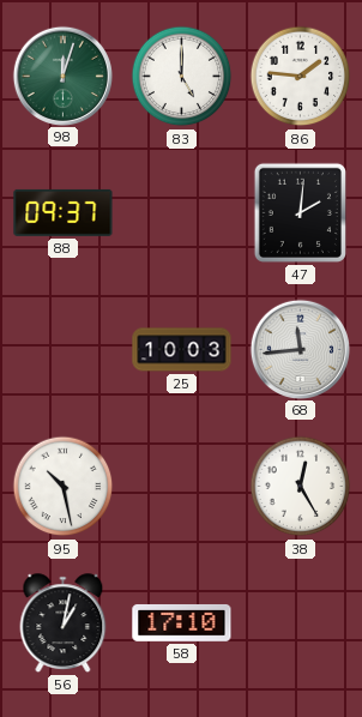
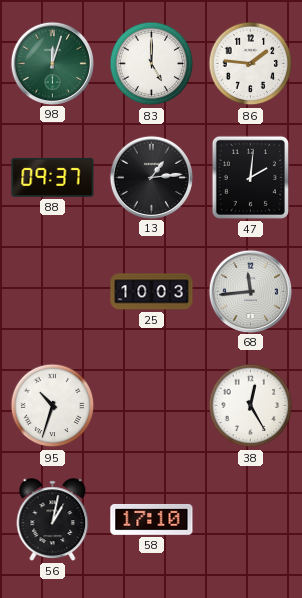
13: none -> 1:14
95: 10:28 -> 10:33
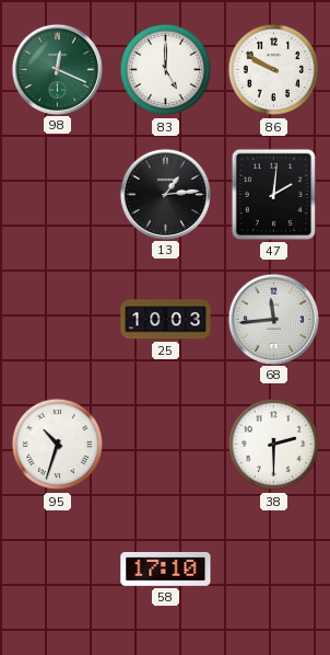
98: 12:03 -> 12:19
86: 1:46 -> 9:50
88: 09:37 -> none
38: 12:25 -> 2:30
56: 1:02 -> none
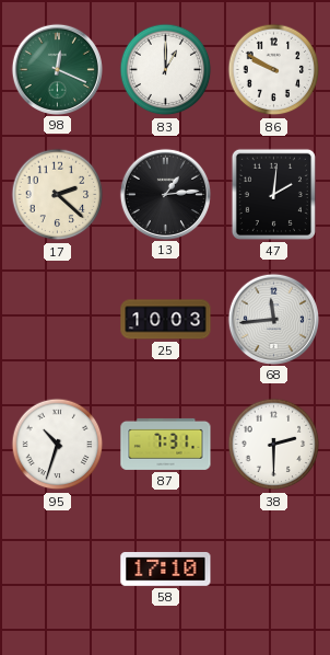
83: 5:00 -> 1:00
17: none -> 2:22
87: none -> 7:31
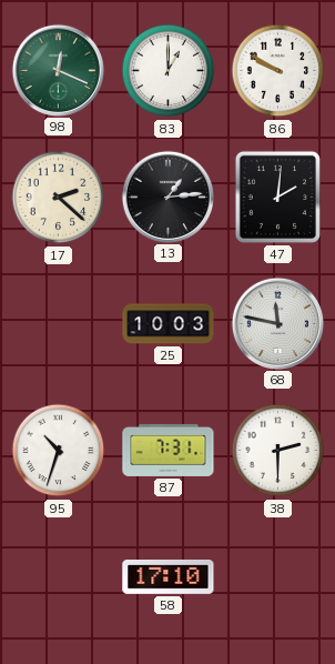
68: 11:44 -> 11:47
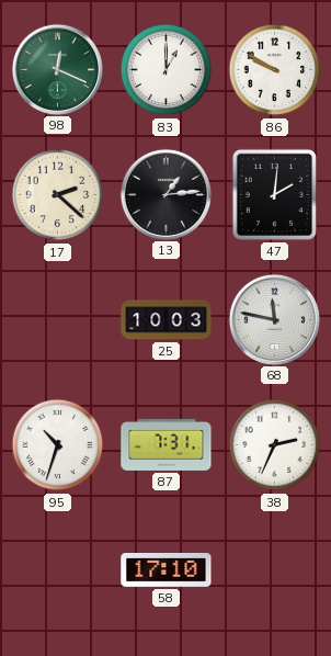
38: 2:30 -> 2:34
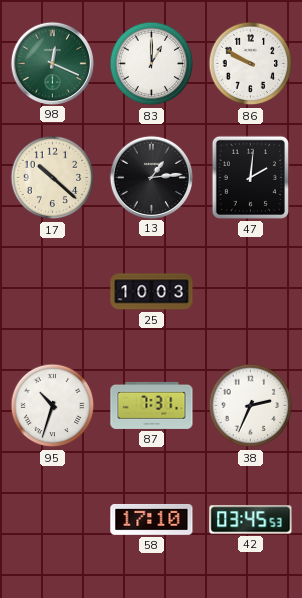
17: 2:22 -> 10:22
68: 11:47 -> none
42: none -> 03:45
